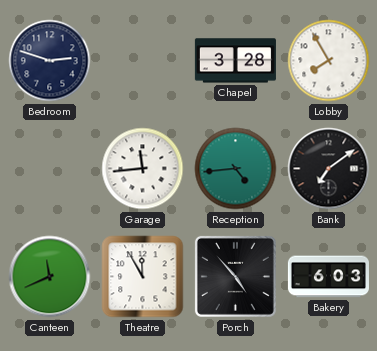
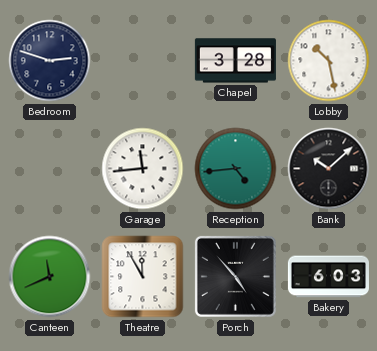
Lobby: 7:55 -> 10:28
Bank: 7:09 -> 10:08
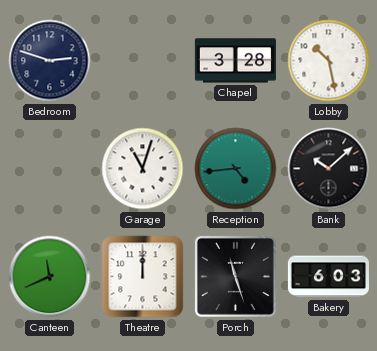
Garage: 11:44 -> 11:03
Theatre: 11:55 -> 12:00
Porch: 4:53 -> 11:27
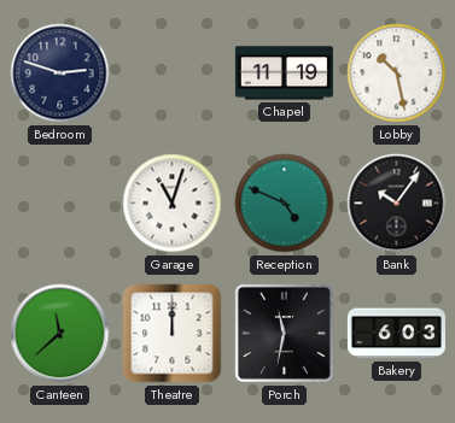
Chapel: 3:28 -> 11:19
Reception: 4:44 -> 4:49
Bank: 10:08 -> 10:06
Canteen: 11:41 -> 11:38
Porch: 11:27 -> 11:32
